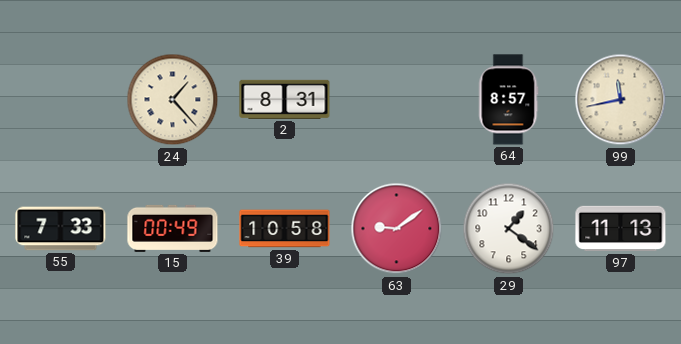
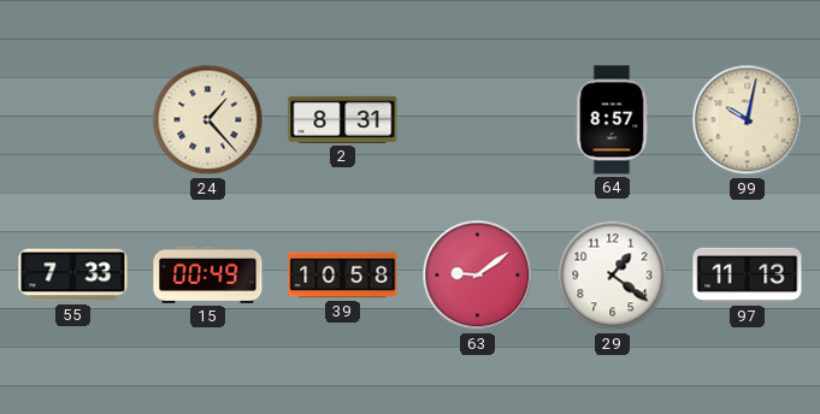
99: 11:43 -> 10:02
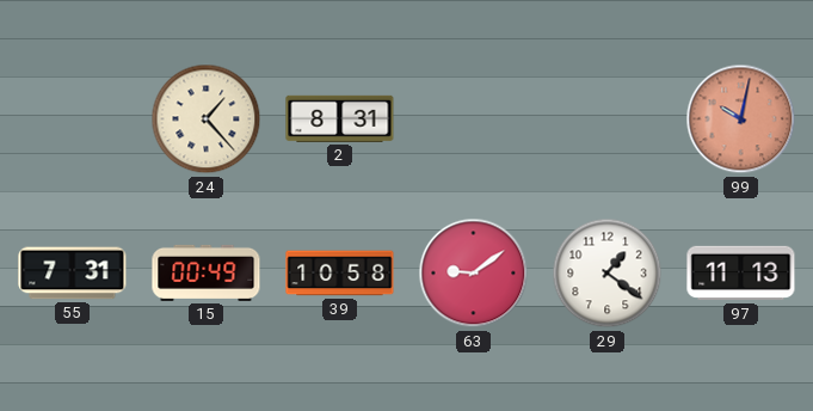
64: 8:57 -> none
99 dial: cream -> salmon
55: 7:33 -> 7:31
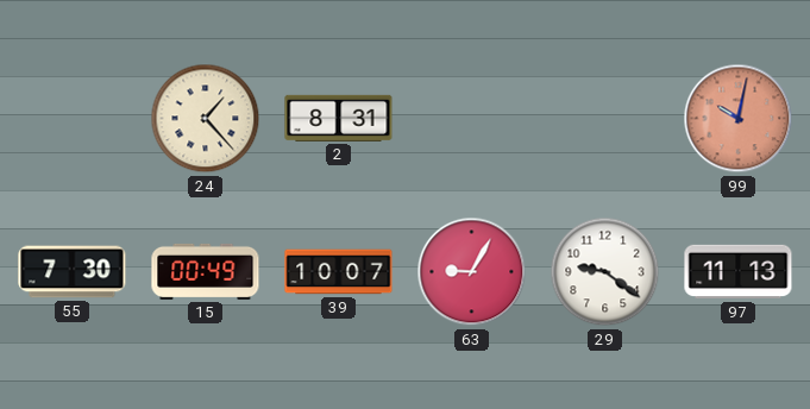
55: 7:31 -> 7:30
39: 10:58 -> 10:07
63: 9:09 -> 9:05
29: 1:21 -> 9:21
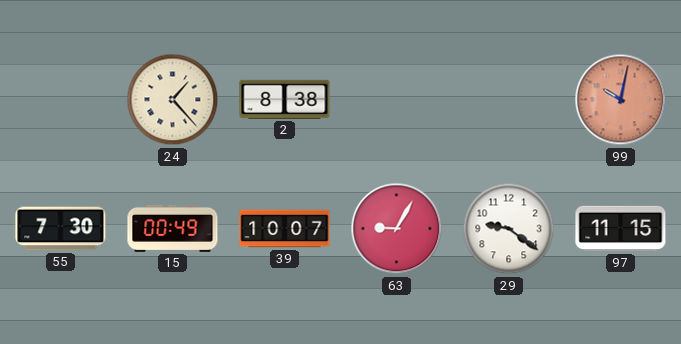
2: 8:31 -> 8:38
97: 11:13 -> 11:15
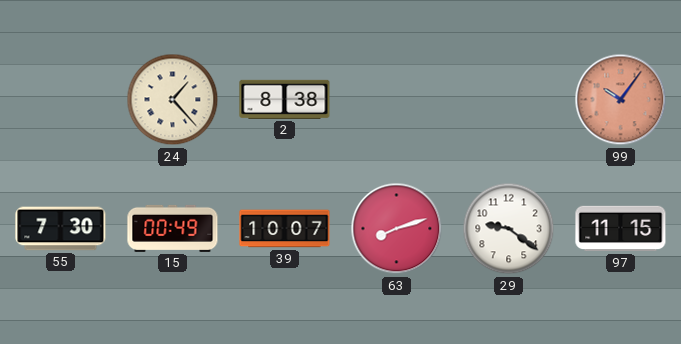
99: 10:02 -> 10:06
63: 9:05 -> 8:12
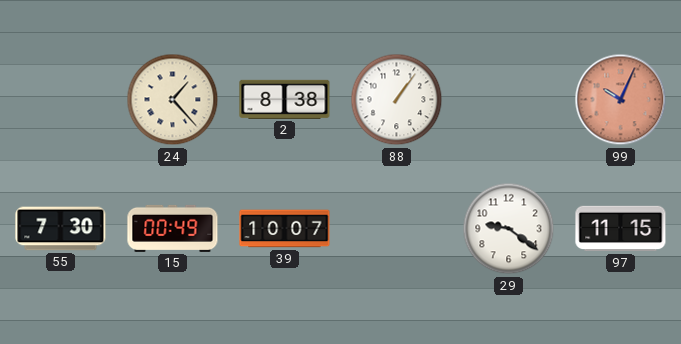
88: none -> 1:06
99: 10:06 -> 10:04
63: 8:12 -> none
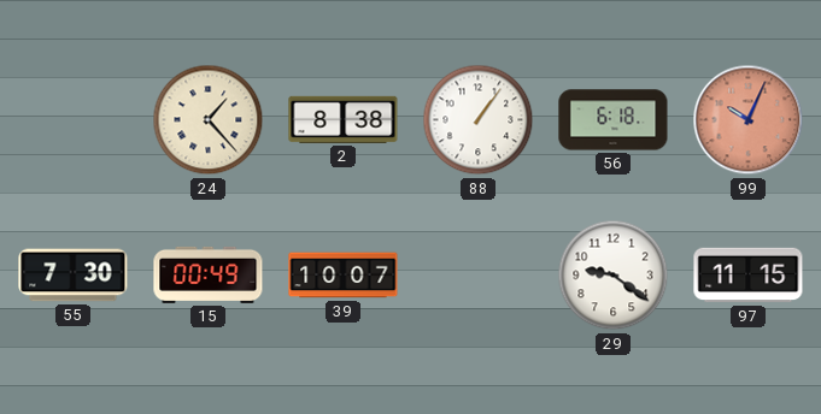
56: none -> 6:18
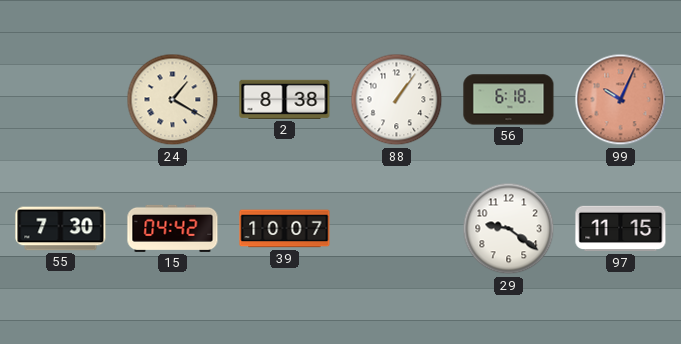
24: 1:23 -> 1:20
15: 00:49 -> 04:42
